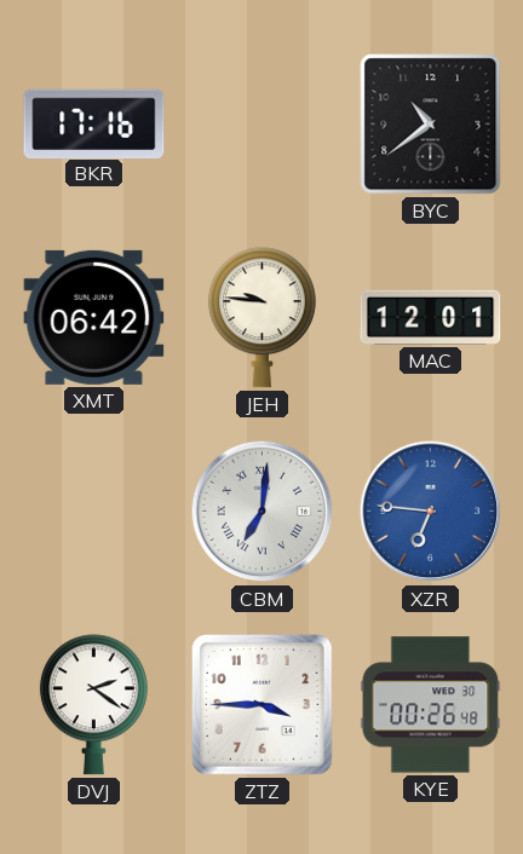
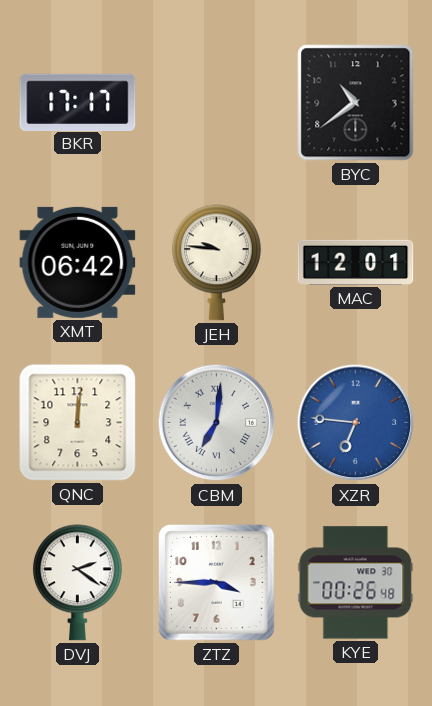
BKR: 17:16 -> 17:17
QNC: none -> 12:01
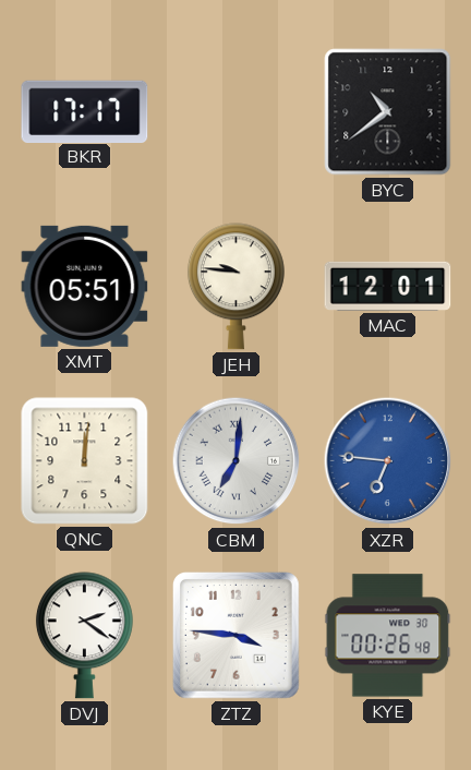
XMT: 06:42 -> 05:51
ZTZ: 3:45 -> 3:46
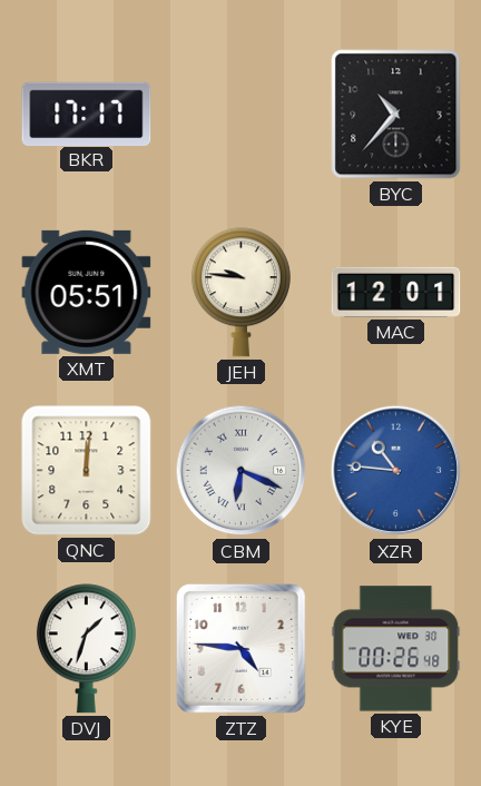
BYC: 10:39 -> 10:37
CBM: 7:01 -> 6:19
XZR: 6:46 -> 10:46
DVJ: 2:21 -> 1:33
ZTZ: 3:46 -> 4:46
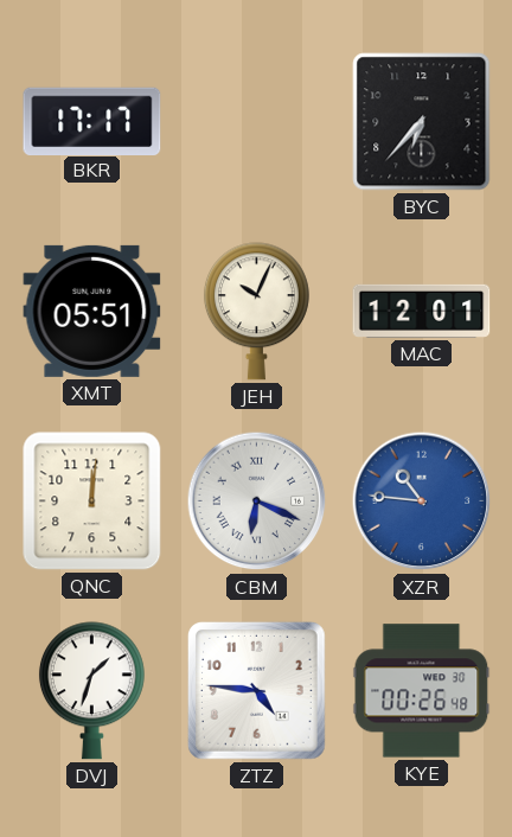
BYC: 10:37 -> 6:37
JEH: 9:46 -> 10:04
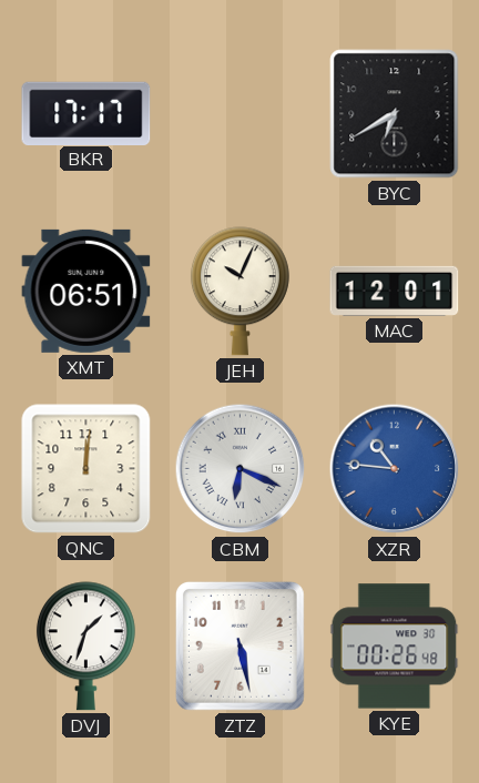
BYC: 6:37 -> 6:40
XMT: 05:51 -> 06:51
ZTZ: 4:46 -> 5:28
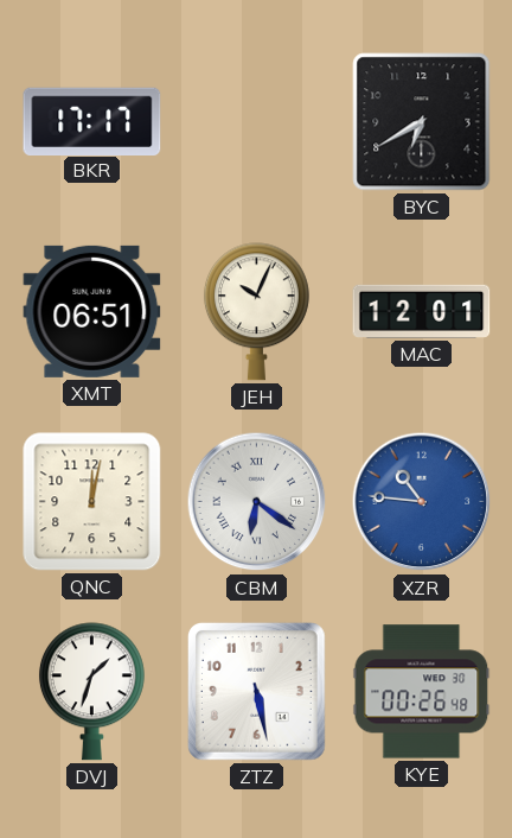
QNC: 12:01 -> 12:02
CBM: 6:19 -> 6:21
